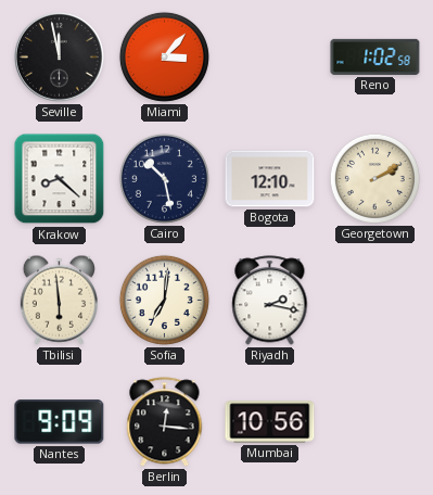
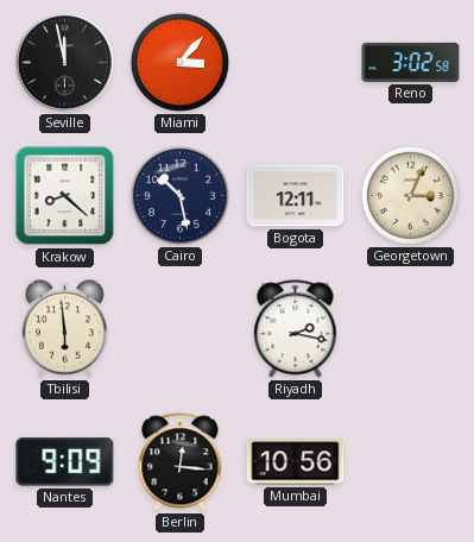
Reno: 1:02 -> 3:02
Bogota: 12:10 -> 12:11
Georgetown: 2:10 -> 3:04
Sofia: 7:01 -> none
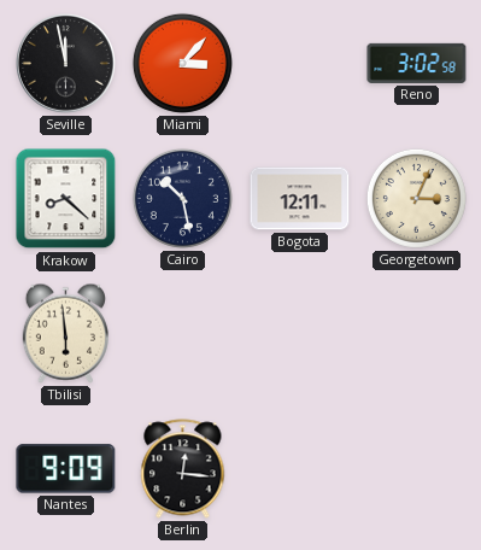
Riyadh: 2:17 -> none
Mumbai: 10:56 -> none
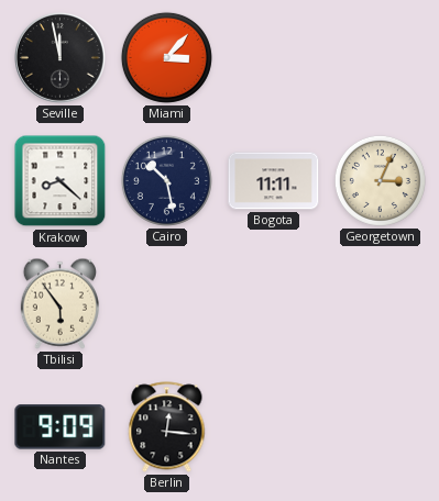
Reno: 3:02 -> none
Bogota: 12:11 -> 11:11
Tbilisi: 5:59 -> 5:54
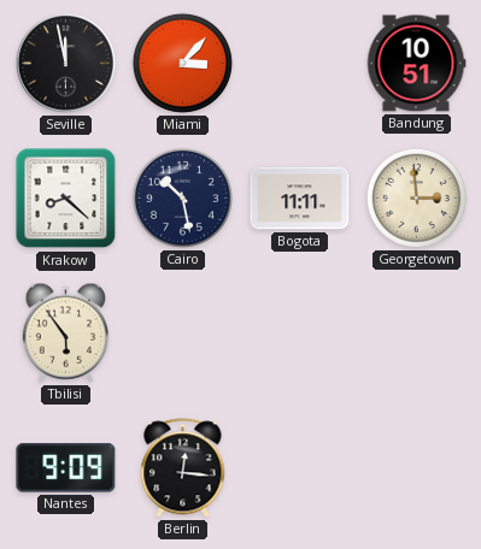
Bandung: none -> 10:51
Georgetown: 3:04 -> 2:59
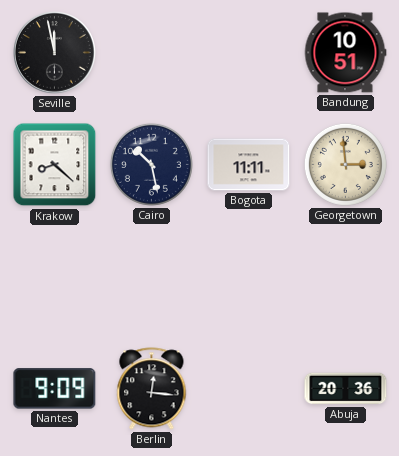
Miami: 3:07 -> none
Tbilisi: 5:54 -> none
Abuja: none -> 20:36
